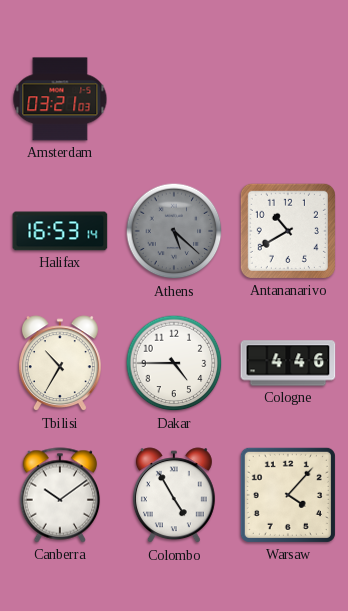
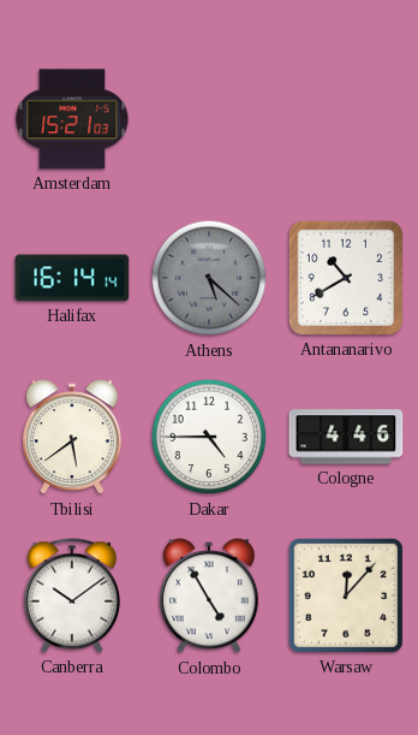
Amsterdam: 03:21 -> 15:21
Halifax: 16:53 -> 16:14
Tbilisi: 10:35 -> 5:39
Warsaw: 4:07 -> 12:07
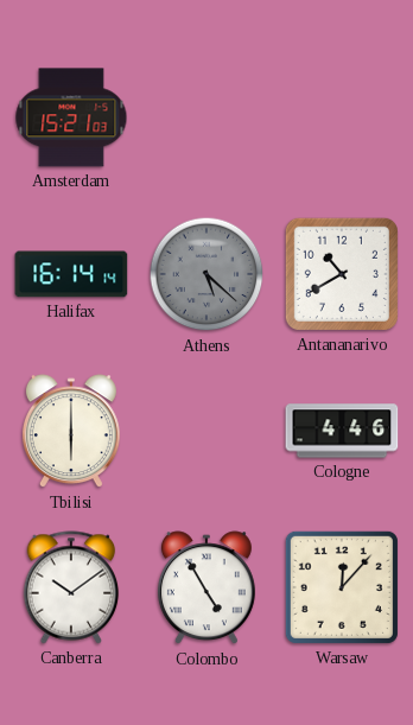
Tbilisi: 5:39 -> 6:00
Dakar: 4:45 -> none
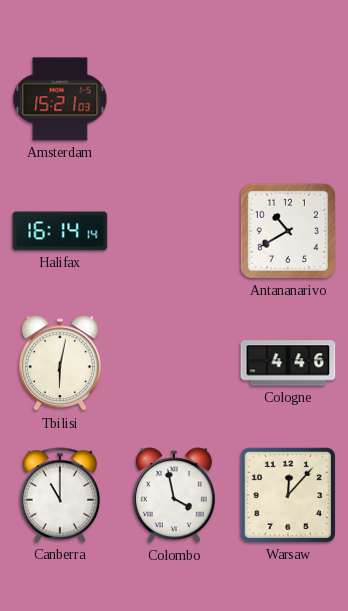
Athens: 5:22 -> none
Tbilisi: 6:00 -> 6:02
Canberra: 10:09 -> 11:00
Colombo: 4:55 -> 3:58
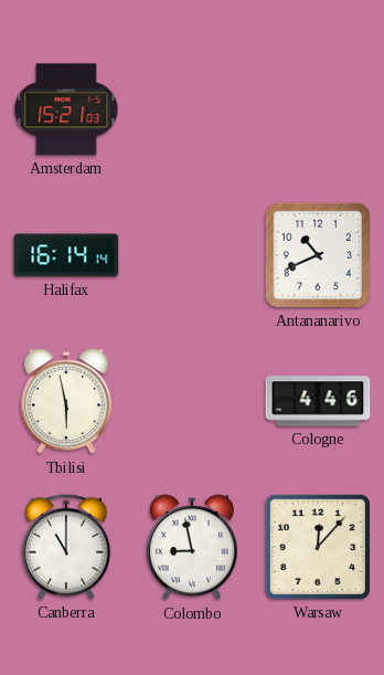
Antananarivo: 10:40 -> 10:41
Tbilisi: 6:02 -> 5:58
Colombo: 3:58 -> 8:58
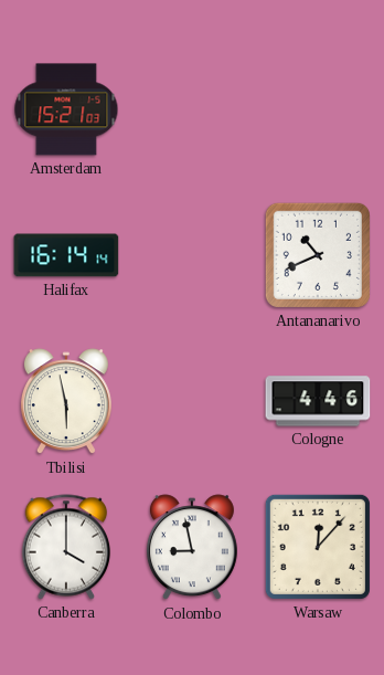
Canberra: 11:00 -> 4:00
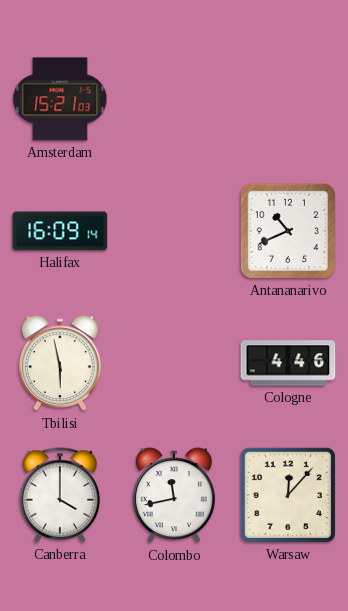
Halifax: 16:14 -> 16:09
Colombo: 8:58 -> 11:43
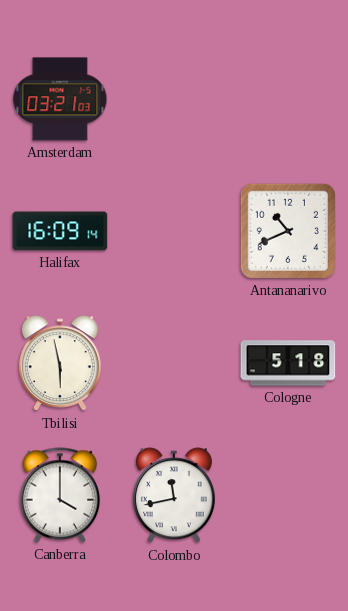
Amsterdam: 15:21 -> 03:21
Cologne: 4:46 -> 5:18
Warsaw: 12:07 -> none
